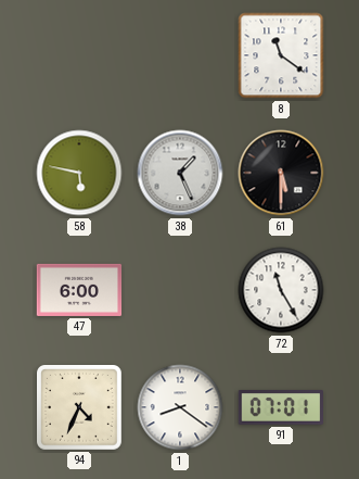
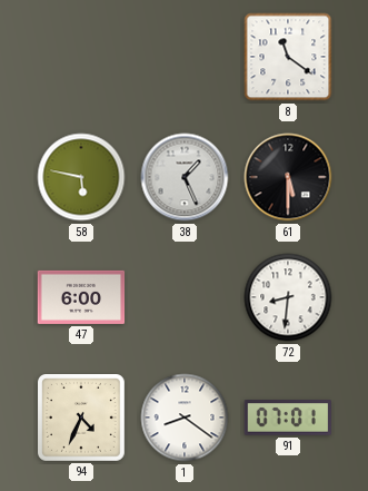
72: 11:25 -> 8:31
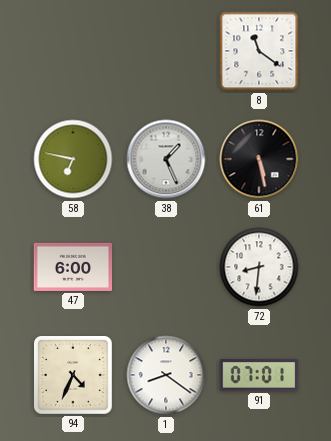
58: 5:47 -> 6:47
61: 5:30 -> 5:28
